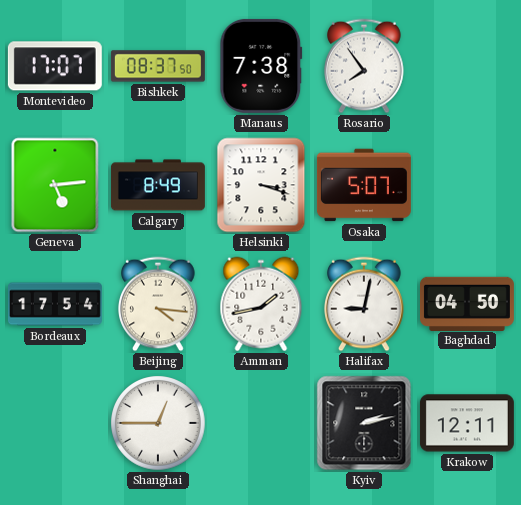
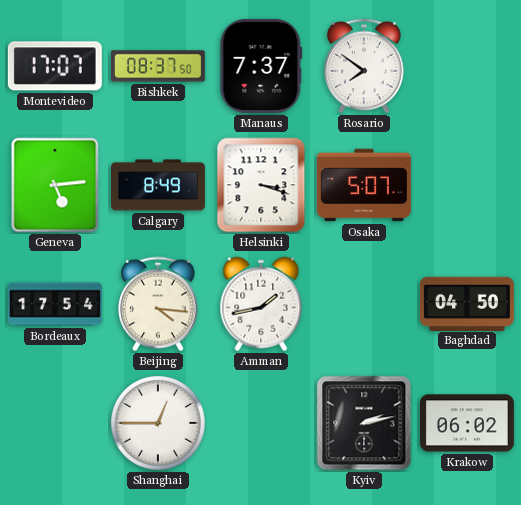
Manaus: 7:38 -> 7:37
Rosario: 7:54 -> 7:51
Halifax: 9:02 -> none
Krakow: 12:11 -> 06:02
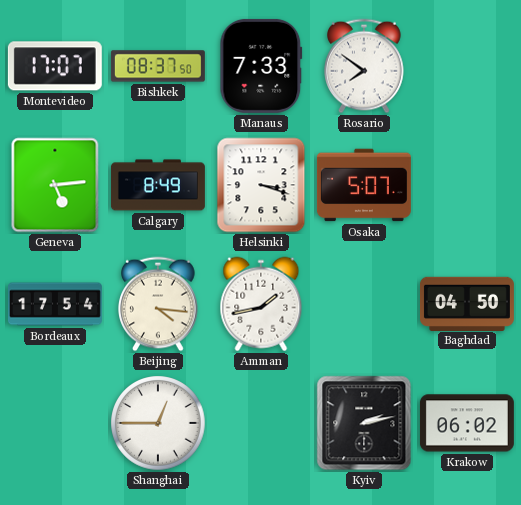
Manaus: 7:37 -> 7:33
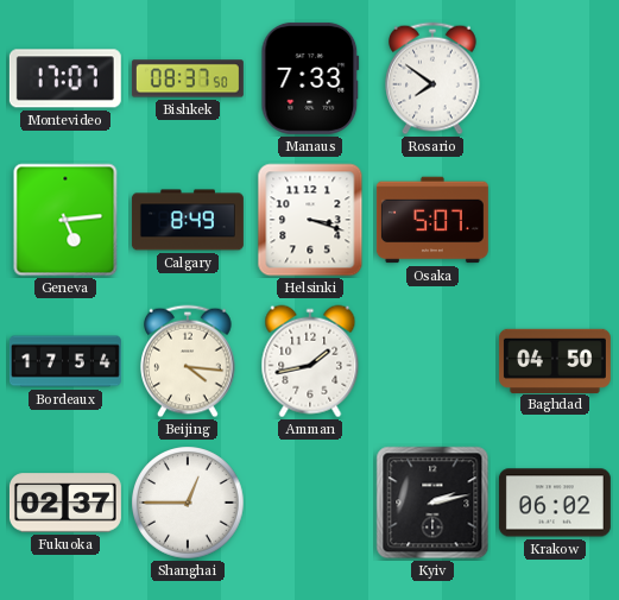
Fukuoka: none -> 02:37
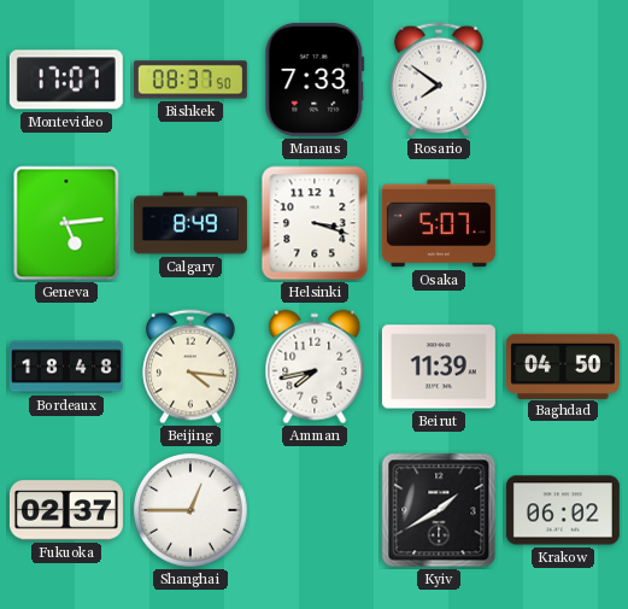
Bordeaux: 17:54 -> 18:48
Amman: 1:43 -> 7:43
Beirut: none -> 11:39
Kyiv: 2:13 -> 1:40
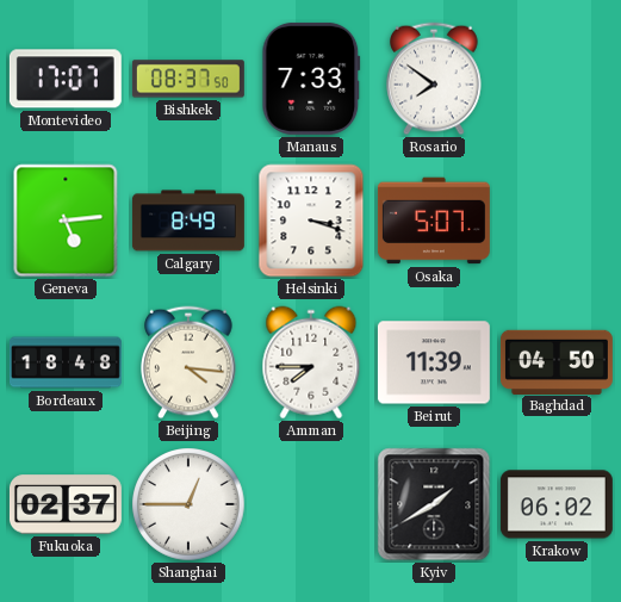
Amman: 7:43 -> 7:45
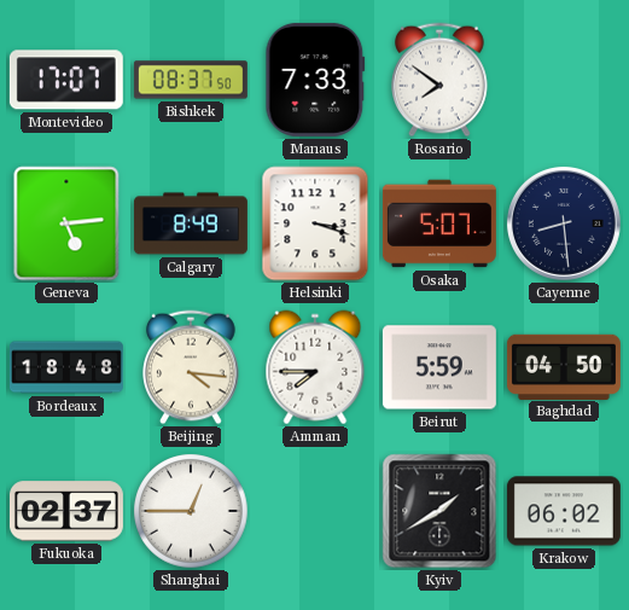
Cayenne: none -> 8:29
Beirut: 11:39 -> 5:59
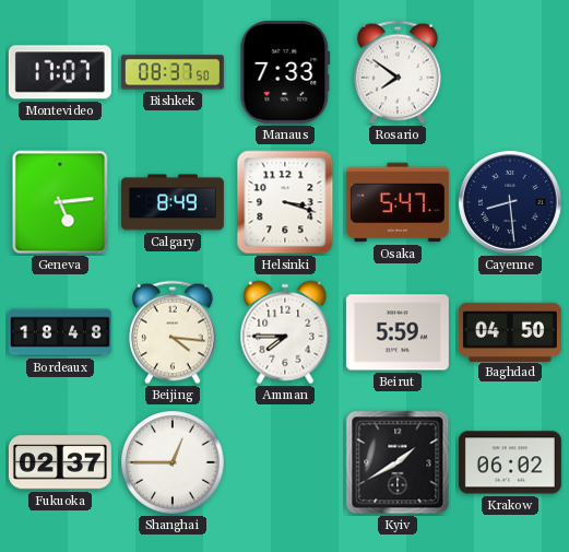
Osaka: 5:07 -> 5:47
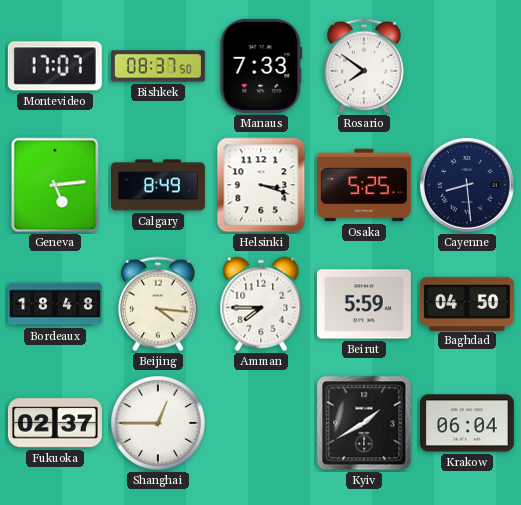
Osaka: 5:47 -> 5:25
Krakow: 06:02 -> 06:04
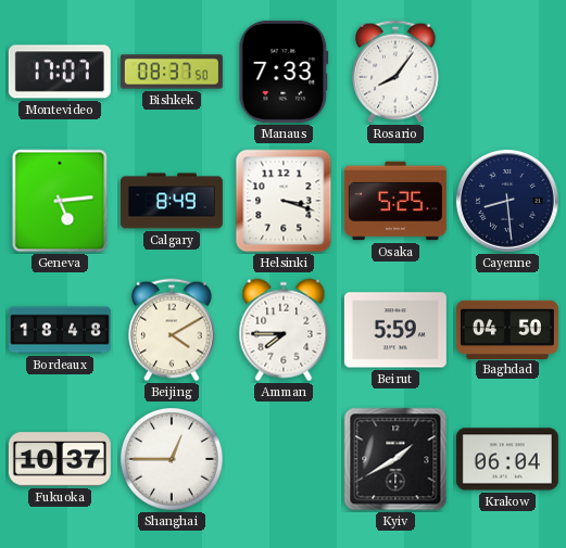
Rosario: 7:51 -> 8:06
Beijing: 4:16 -> 4:10
Fukuoka: 02:37 -> 10:37
